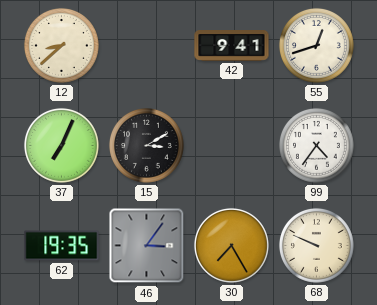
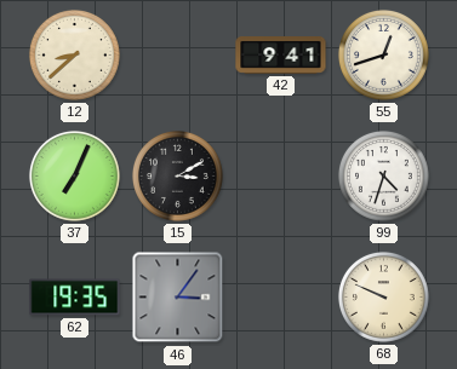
99: 4:36 -> 4:33
30: 7:25 -> none
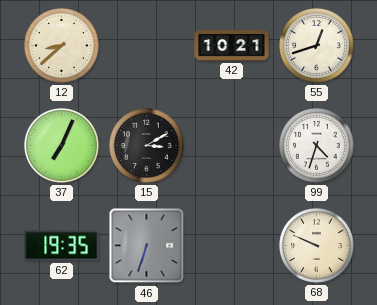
42: 9:41 -> 10:21
46: 3:06 -> 6:33
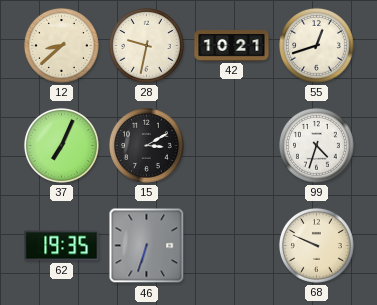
28: none -> 9:32
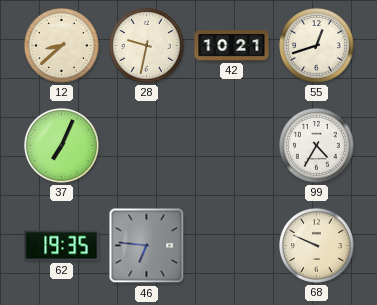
15: 3:10 -> none
99: 4:33 -> 4:35
46: 6:33 -> 6:46
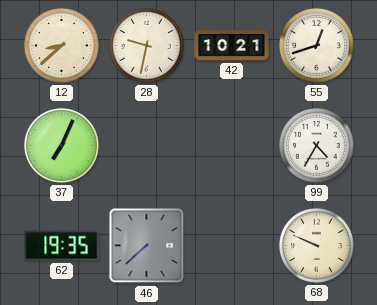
46: 6:46 -> 7:38
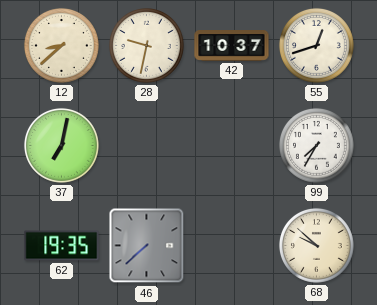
42: 10:21 -> 10:37
37: 7:04 -> 7:02
99: 4:35 -> 7:35
68: 9:49 -> 9:52
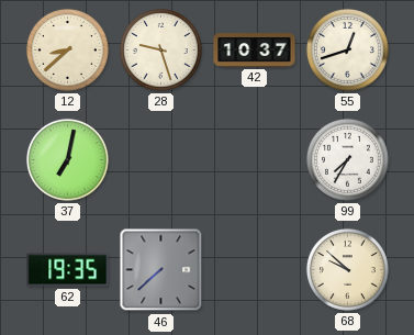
28: 9:32 -> 9:27
